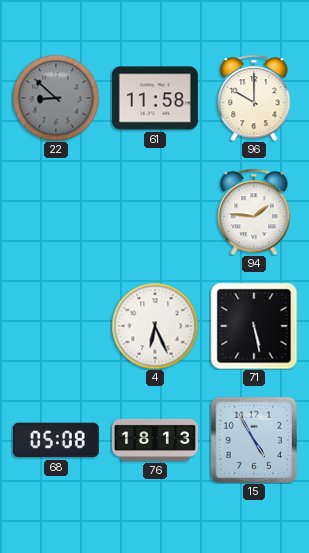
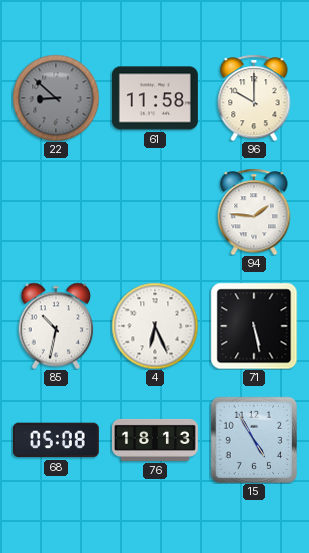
85: none -> 10:32
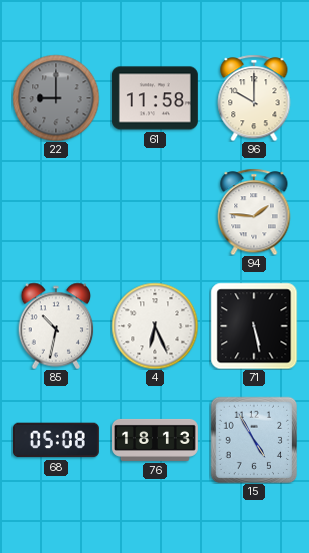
22: 8:52 -> 9:00
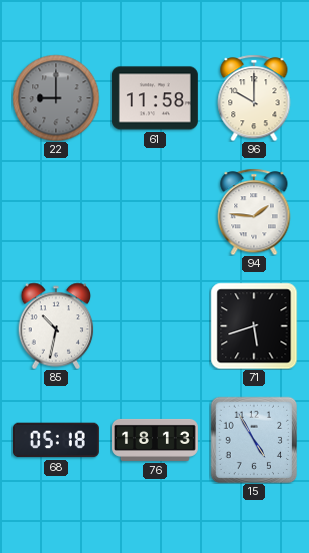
4: 6:26 -> none
71: 5:28 -> 5:42
68: 05:08 -> 05:18
